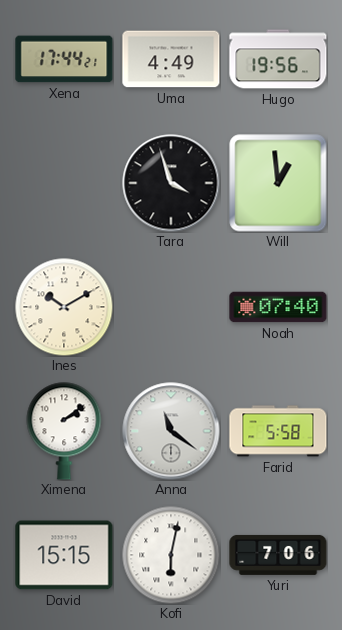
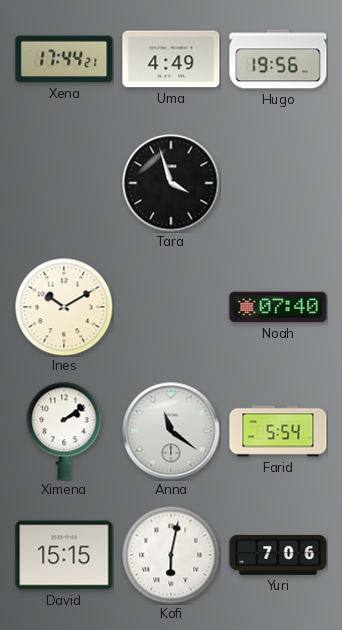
Will: 12:59 -> none
Farid: 5:58 -> 5:54
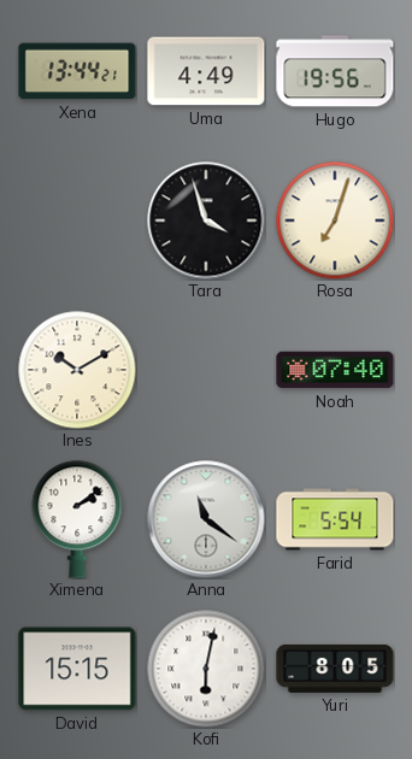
Xena: 17:44 -> 13:44
Rosa: none -> 7:03
Yuri: 7:06 -> 8:05
